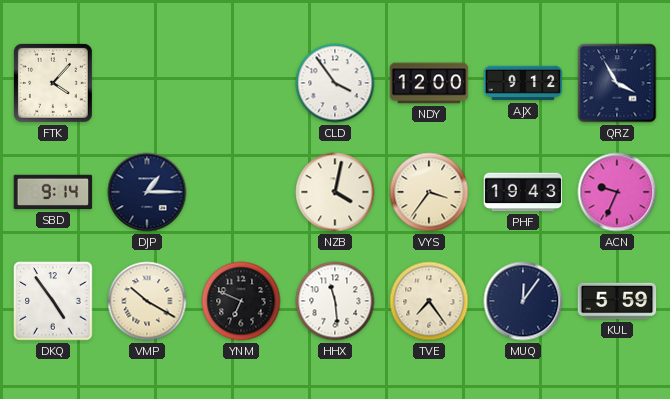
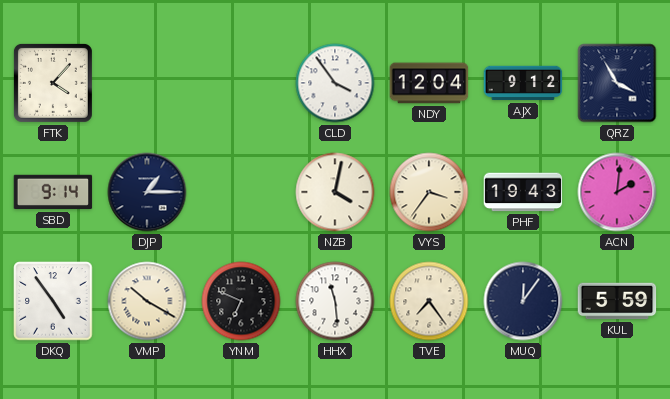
NDY: 12:00 -> 12:04
ACN: 9:34 -> 2:01
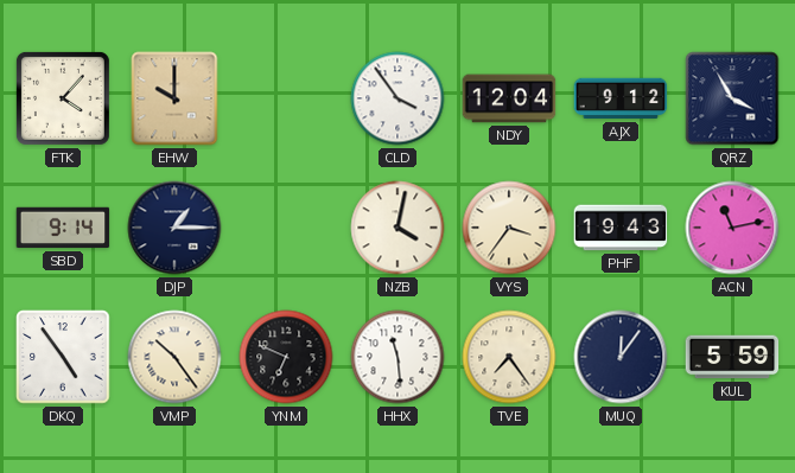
EHW: none -> 10:00
ACN: 2:01 -> 11:13
VMP: 10:20 -> 10:24
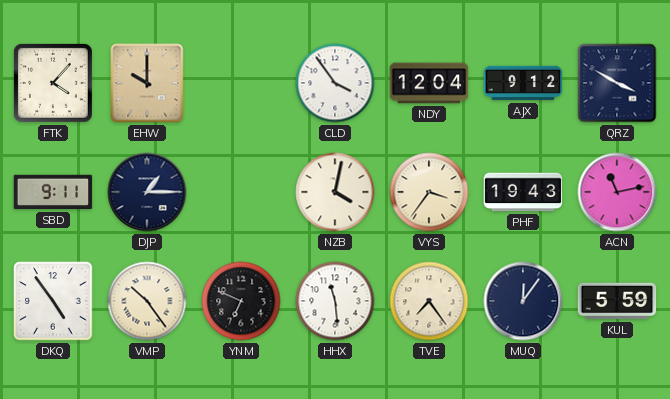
QRZ: 3:55 -> 3:50
SBD: 9:14 -> 9:11
